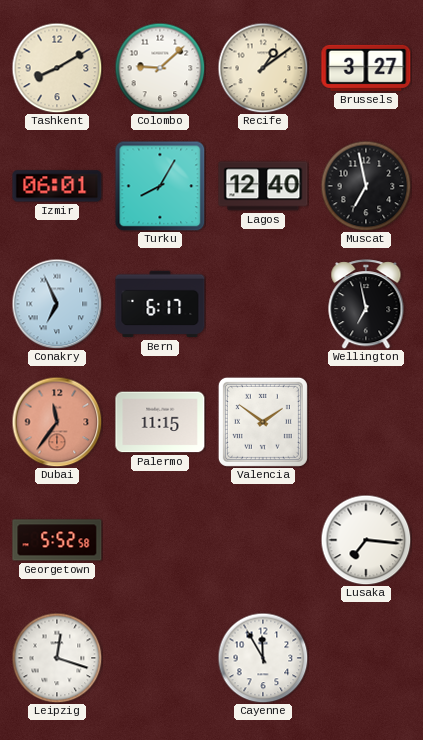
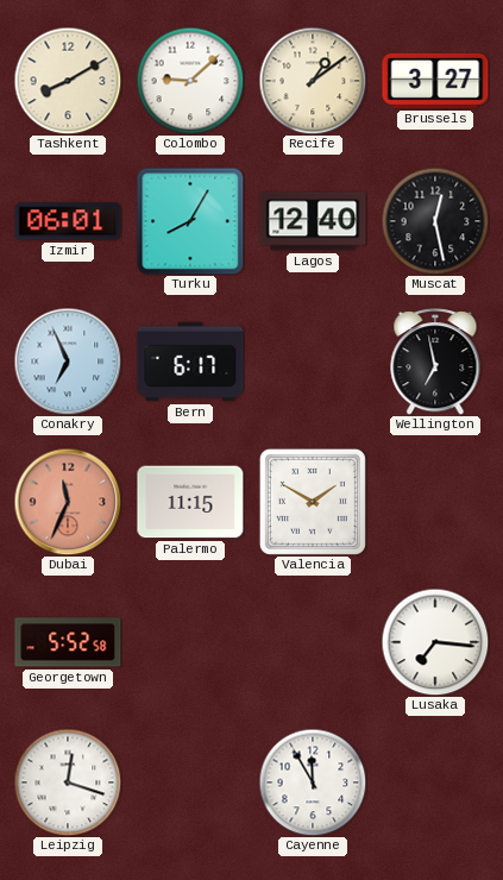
Muscat: 6:58 -> 12:28
Dubai: 11:36 -> 11:34
Valencia: 1:51 -> 1:50
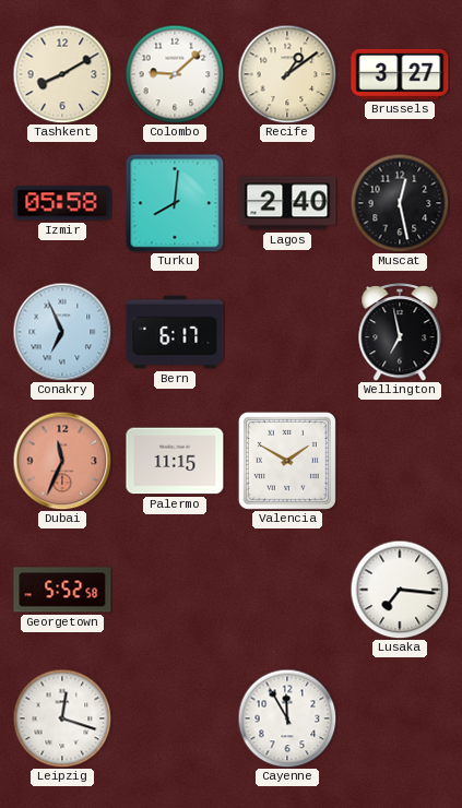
Izmir: 06:01 -> 05:58
Turku: 8:05 -> 8:01
Lagos: 12:40 -> 2:40
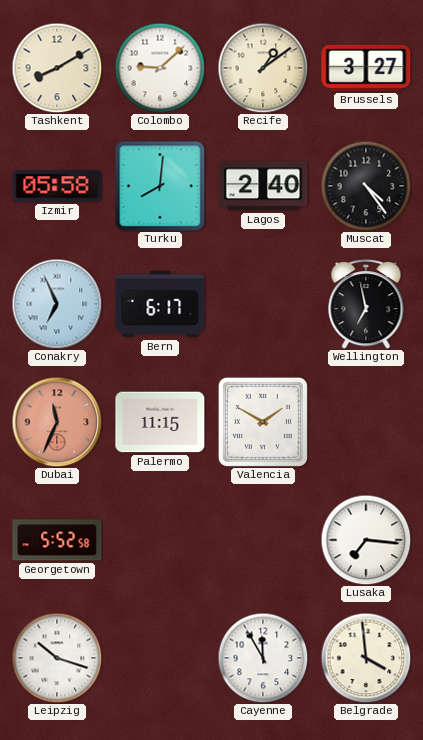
Muscat: 12:28 -> 4:24
Leipzig: 12:18 -> 10:18
Belgrade: none -> 3:59
